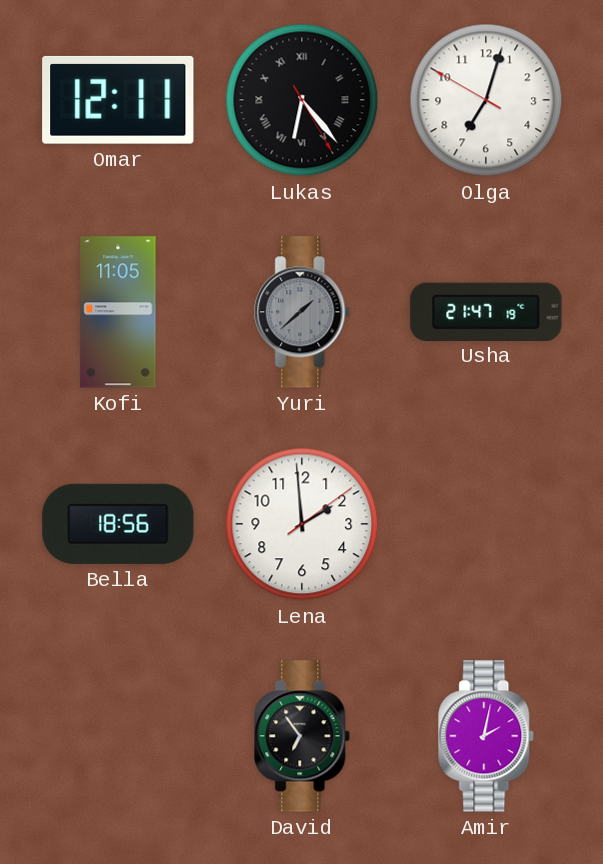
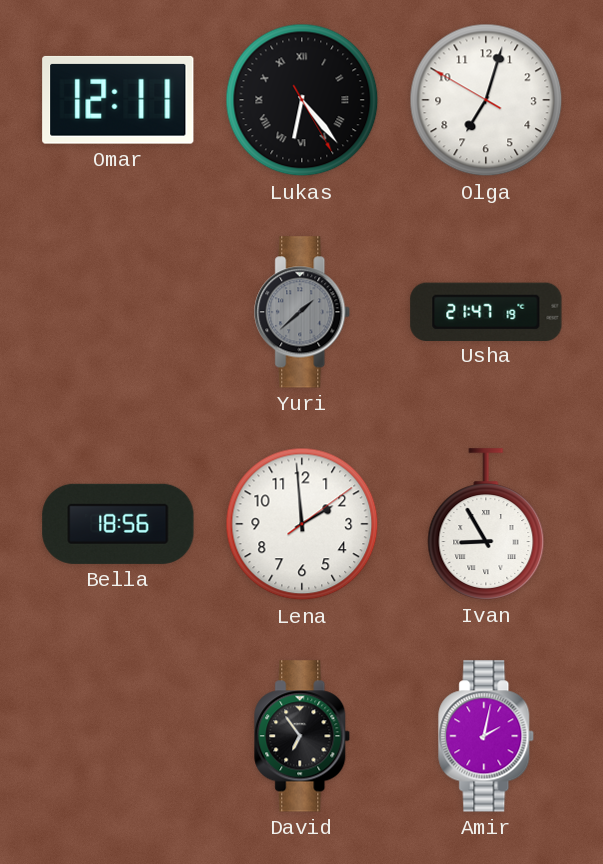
Kofi: 11:05 -> none
Ivan: none -> 8:55
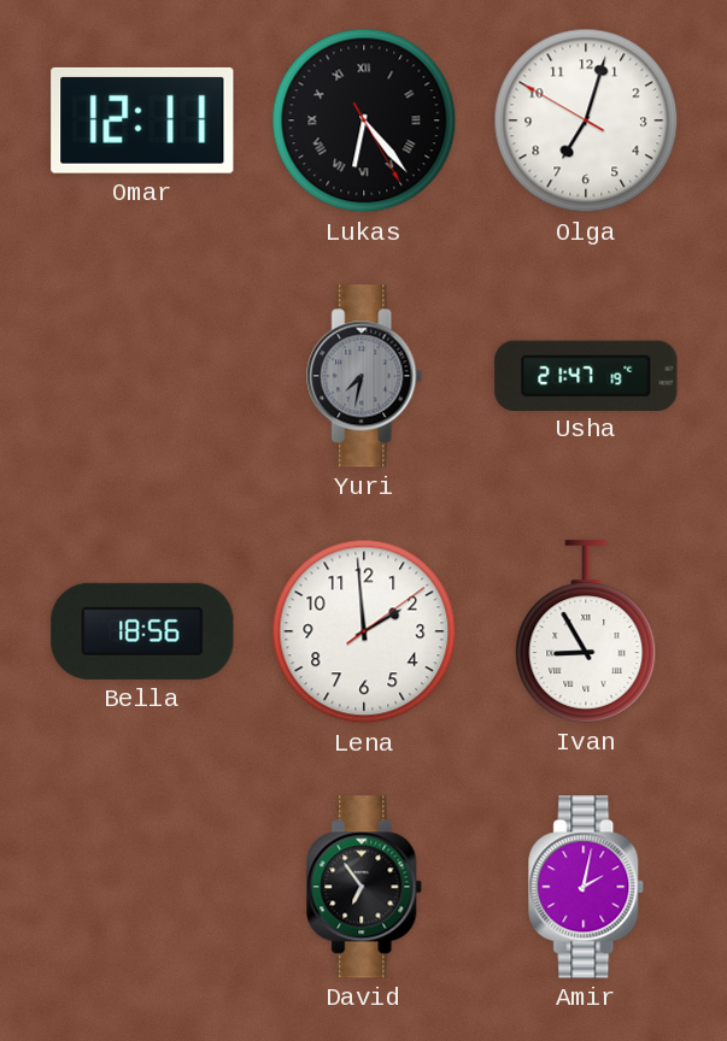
Yuri: 1:38 -> 7:32
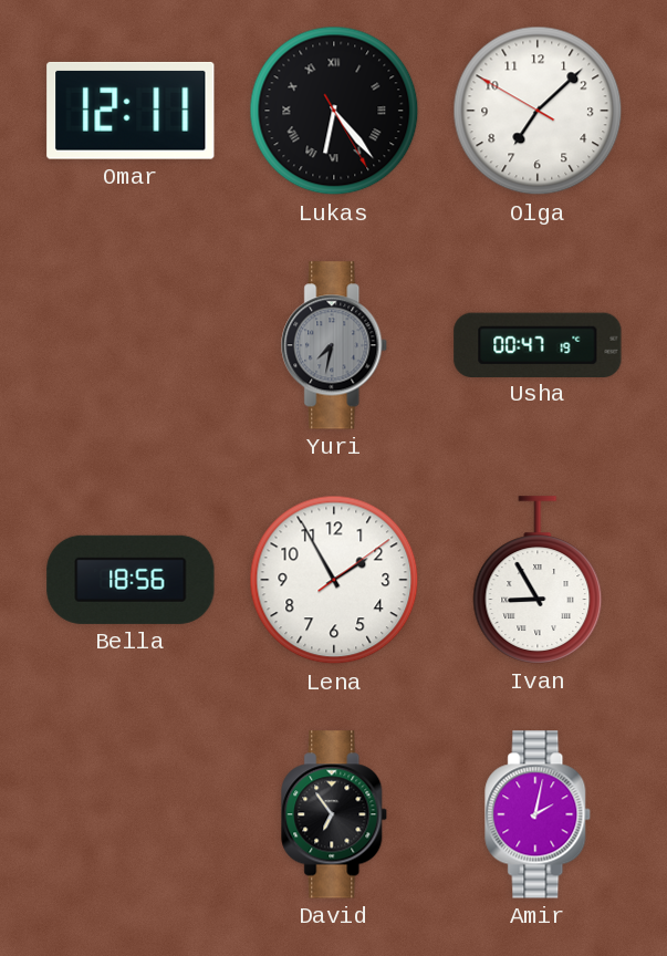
Olga: 7:02 -> 7:07
Usha: 21:47 -> 00:47
Lena: 1:59 -> 1:55
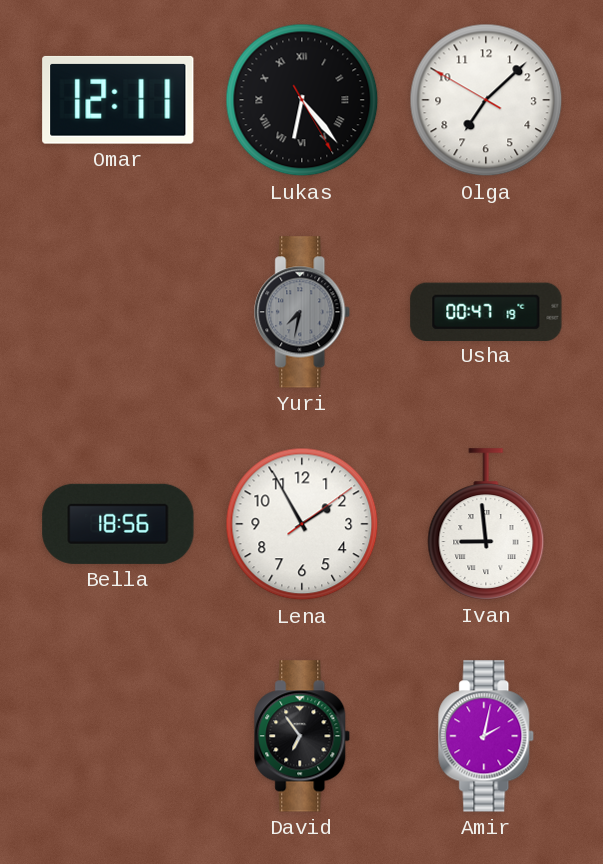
Ivan: 8:55 -> 8:59
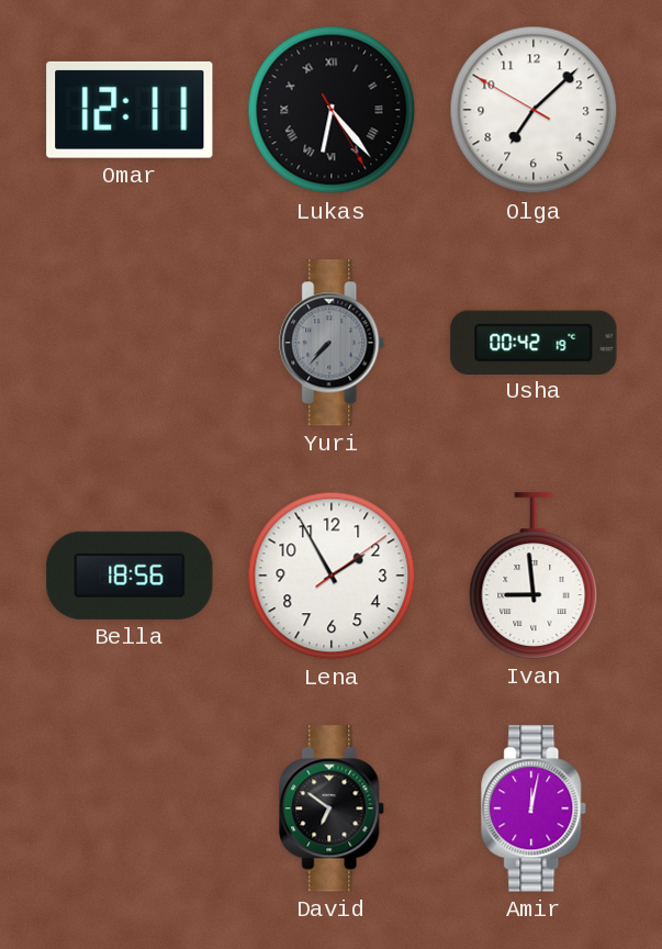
Yuri: 7:32 -> 7:37
Usha: 00:47 -> 00:42
David: 6:54 -> 6:51
Amir: 2:02 -> 12:02
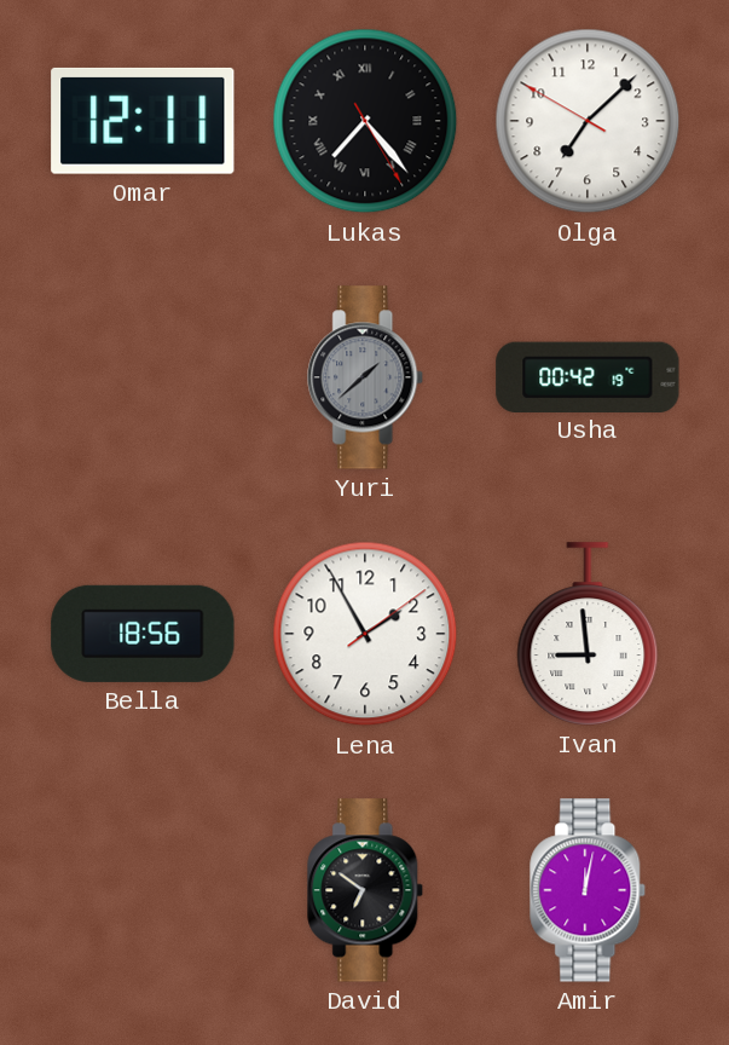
Lukas: 6:23 -> 7:23
Yuri: 7:37 -> 1:38
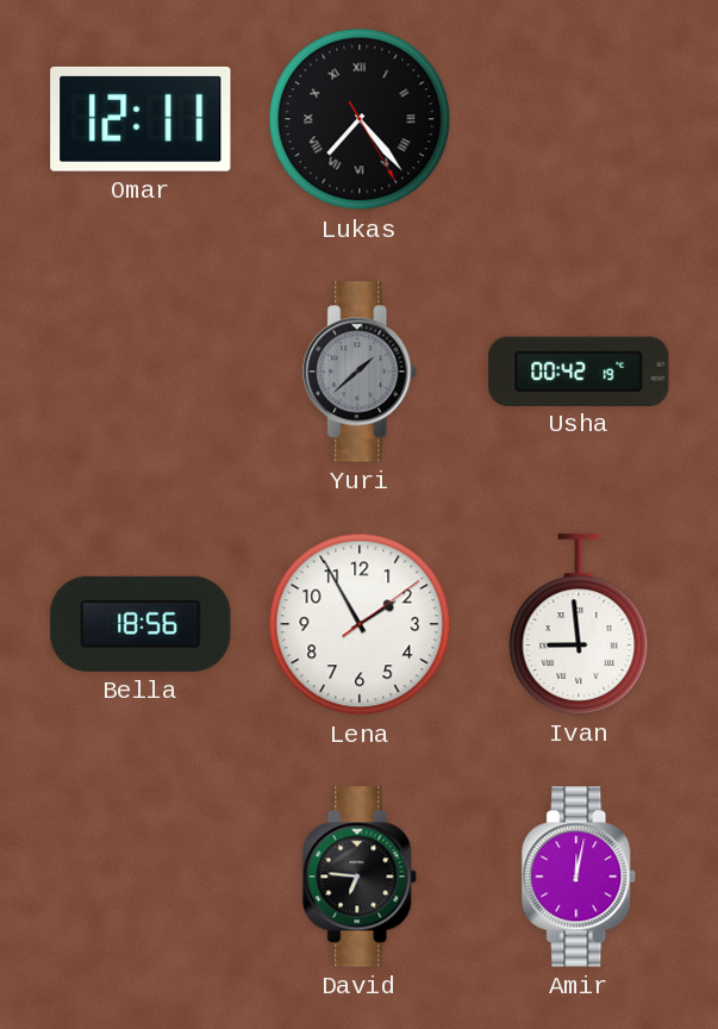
Olga: 7:07 -> none
David: 6:51 -> 6:46
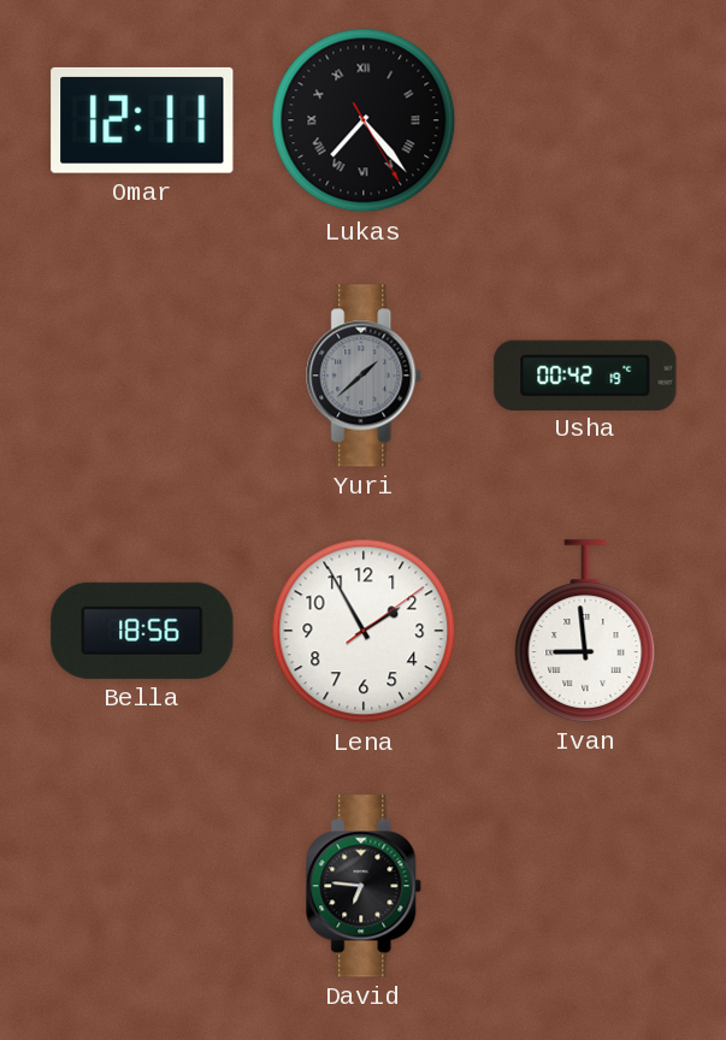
Amir: 12:02 -> none
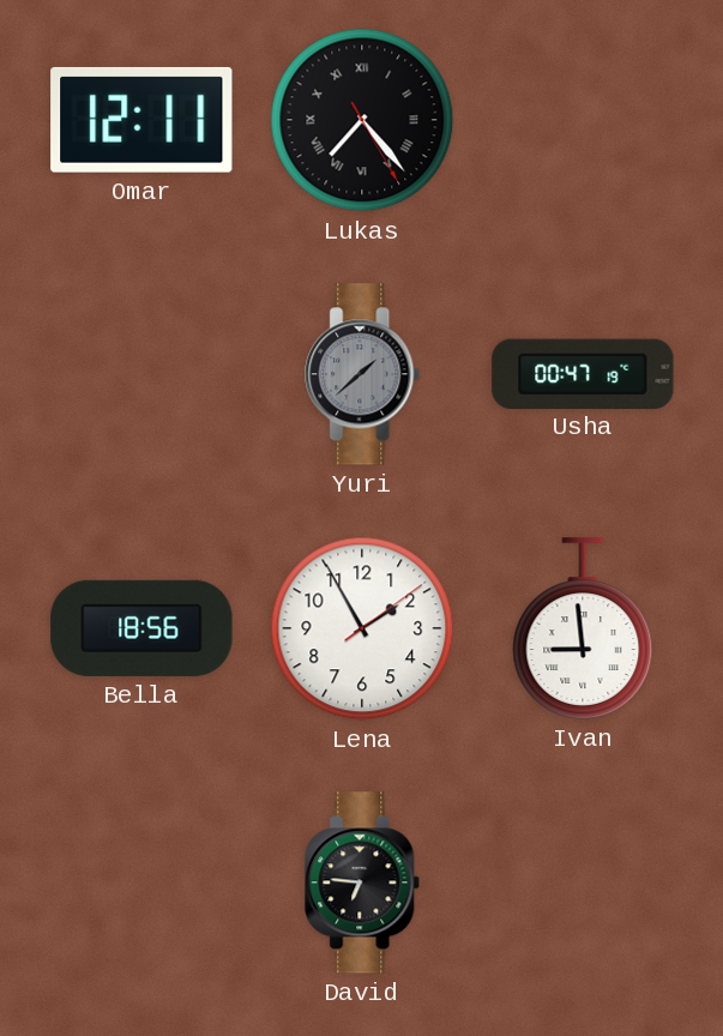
Usha: 00:42 -> 00:47
